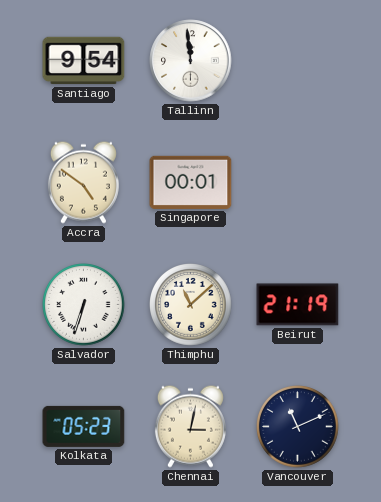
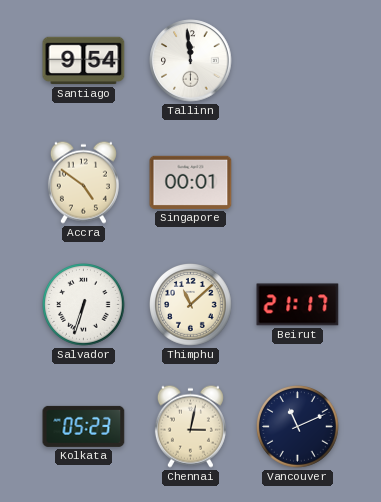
Beirut: 21:19 -> 21:17
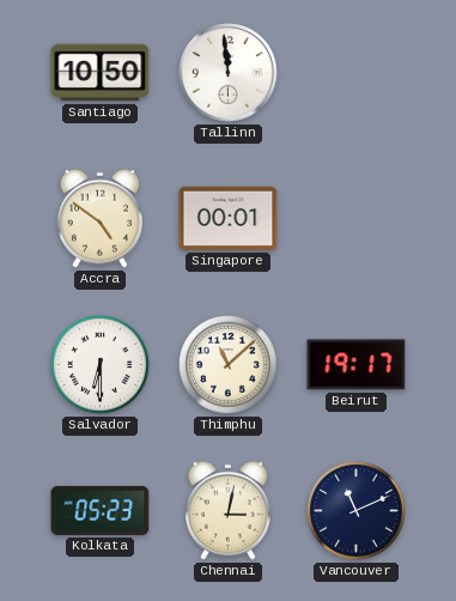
Santiago: 9:54 -> 10:50
Salvador: 6:33 -> 6:30
Beirut: 21:17 -> 19:17
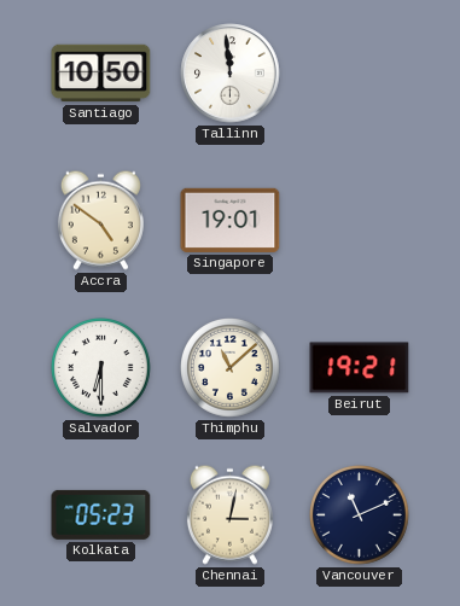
Singapore: 00:01 -> 19:01
Beirut: 19:17 -> 19:21
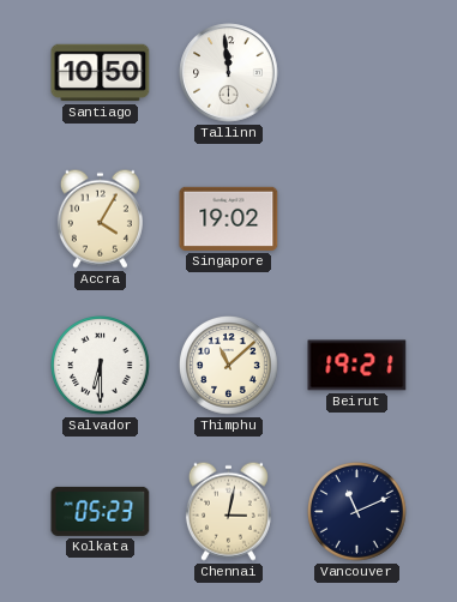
Accra: 4:51 -> 4:05
Singapore: 19:01 -> 19:02
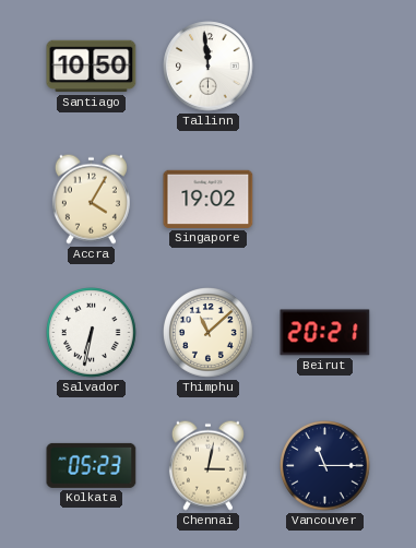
Salvador: 6:30 -> 6:32
Beirut: 19:21 -> 20:21
Vancouver: 11:11 -> 11:15
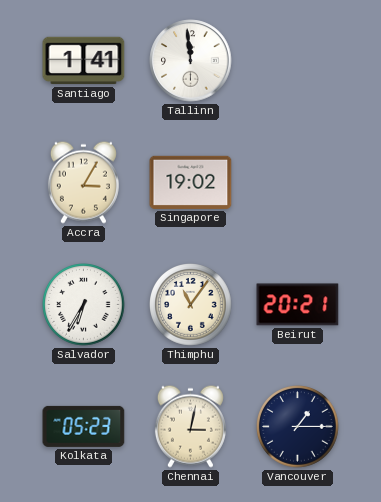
Santiago: 10:50 -> 1:41
Accra: 4:05 -> 3:05
Salvador: 6:32 -> 6:35
Thimphu: 11:08 -> 11:06
Vancouver: 11:15 -> 1:15
